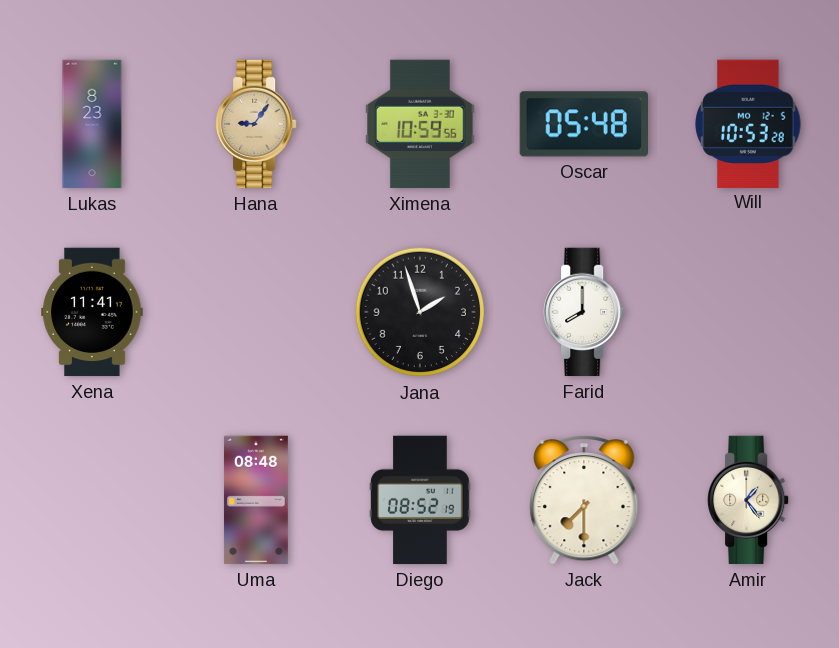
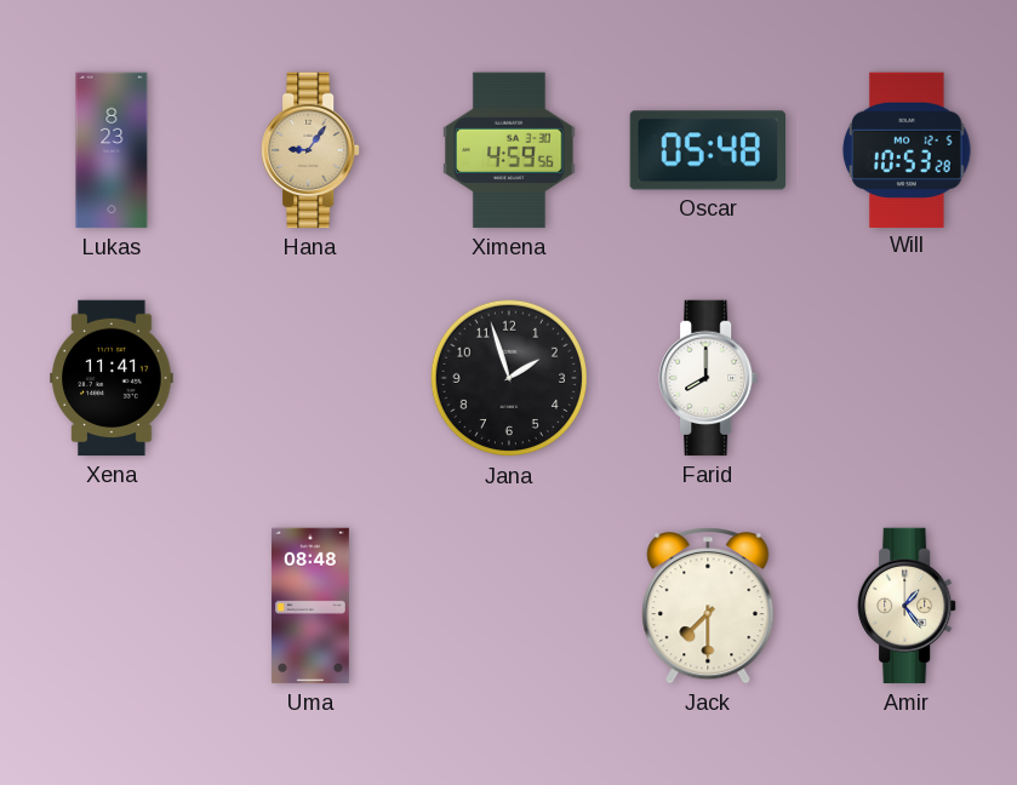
Ximena: 10:59 -> 4:59
Diego: 08:52 -> none
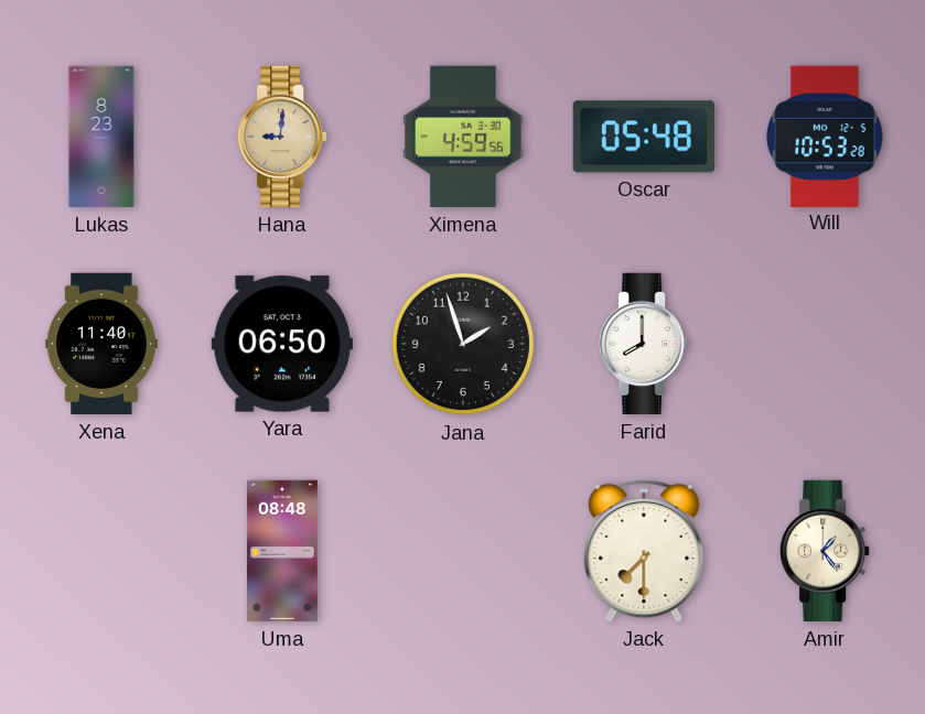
Hana: 9:06 -> 9:01
Xena: 11:41 -> 11:40
Yara: none -> 06:50
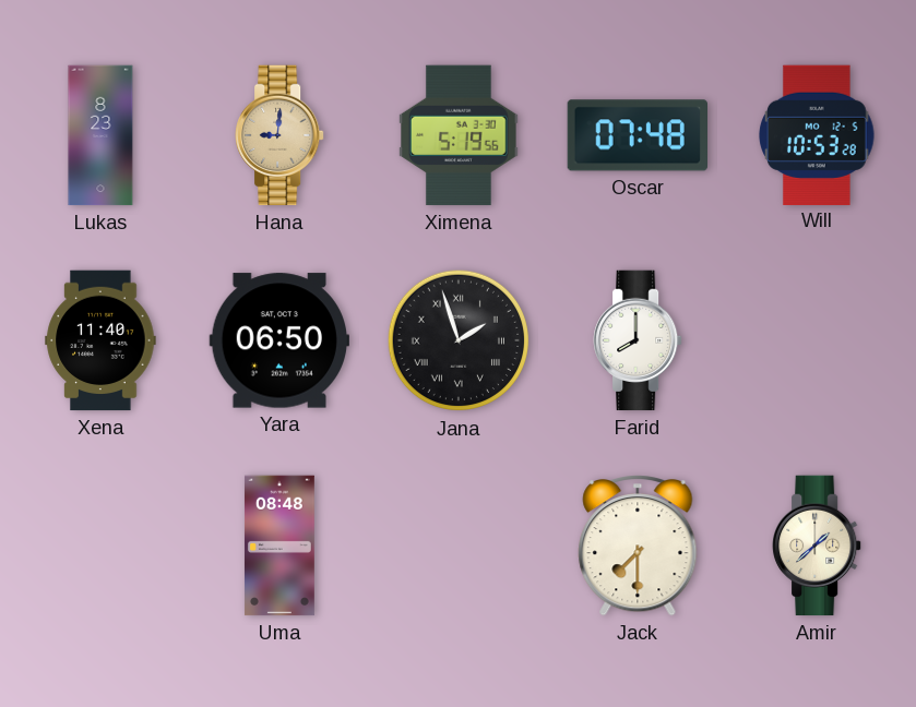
Ximena: 4:59 -> 5:19
Oscar: 05:48 -> 07:48
Jana numerals: Arabic -> Roman
Amir: 1:24 -> 1:38
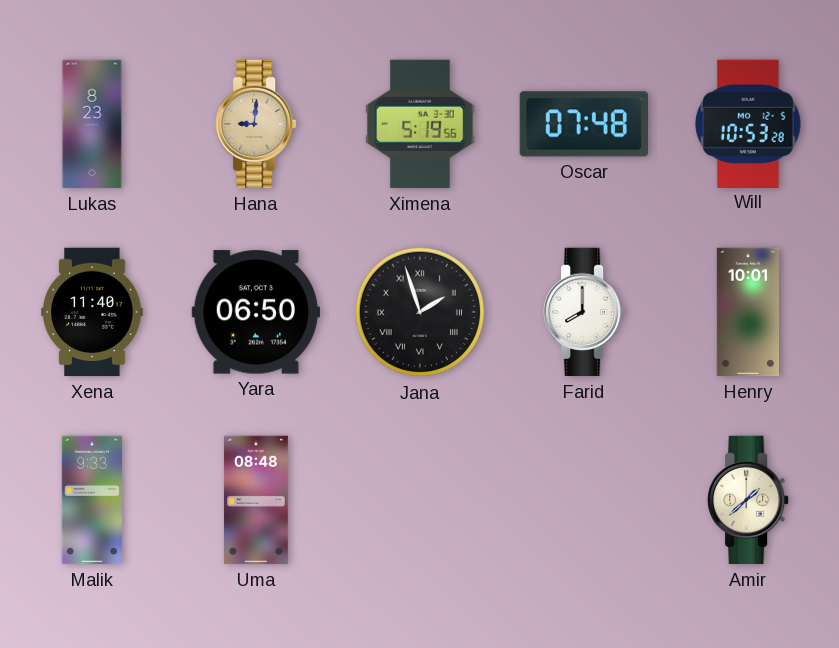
Henry: none -> 10:01
Malik: none -> 9:33
Jack: 7:30 -> none
